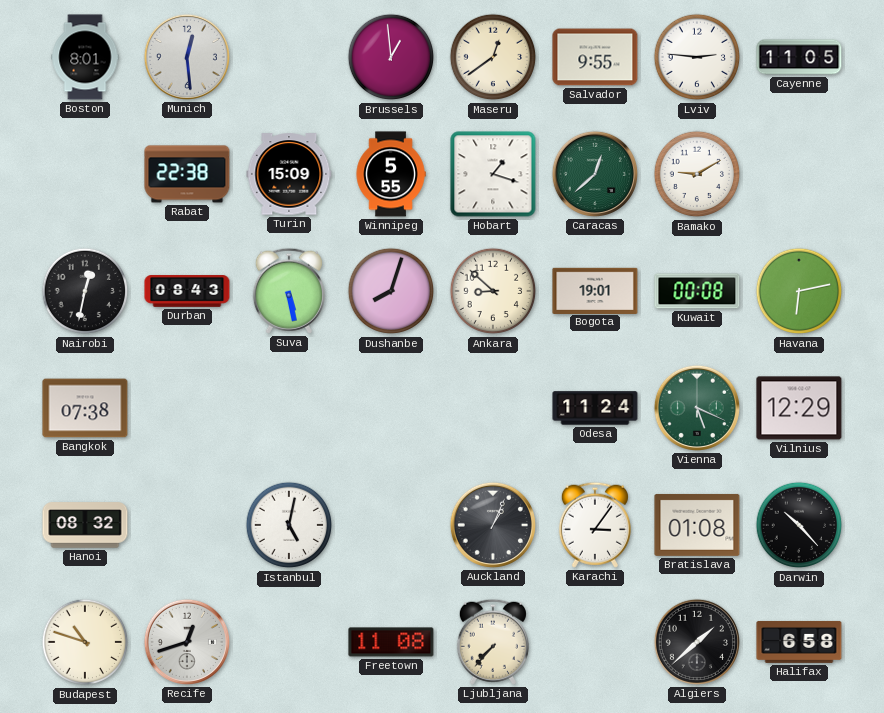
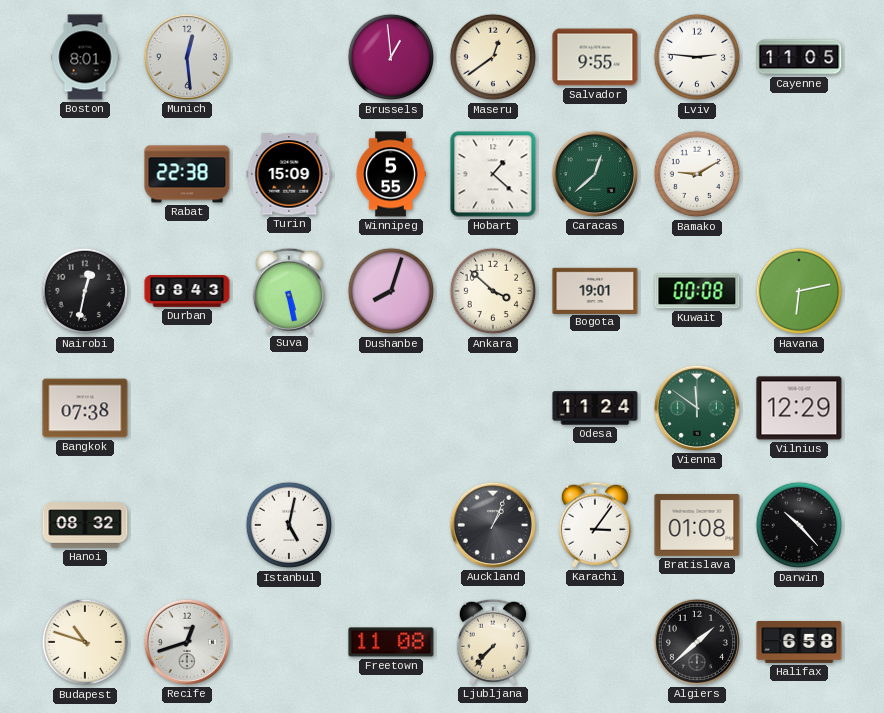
Hobart: 1:18 -> 1:22
Ankara: 8:52 -> 3:52
Vienna: 5:19 -> 11:51
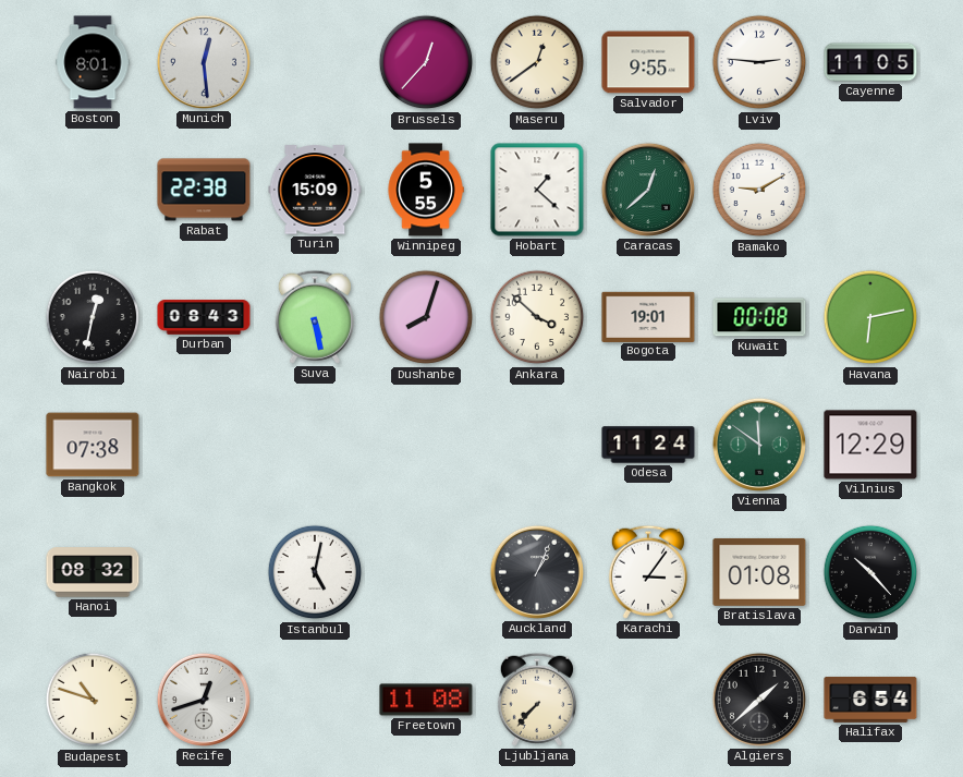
Brussels: 12:59 -> 12:37
Halifax: 6:58 -> 6:54
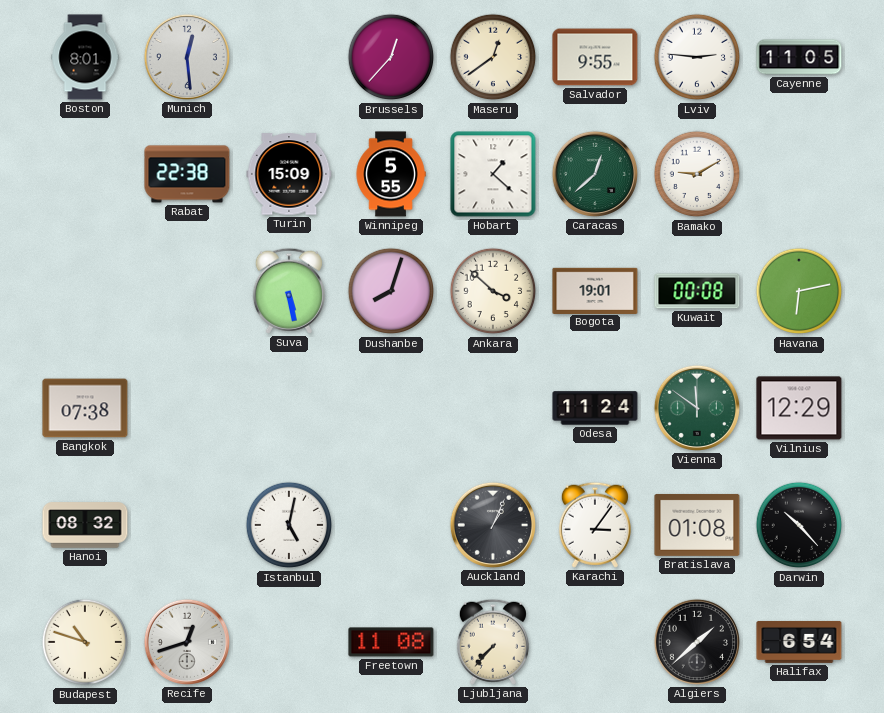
Nairobi: 12:32 -> none
Durban: 08:43 -> none
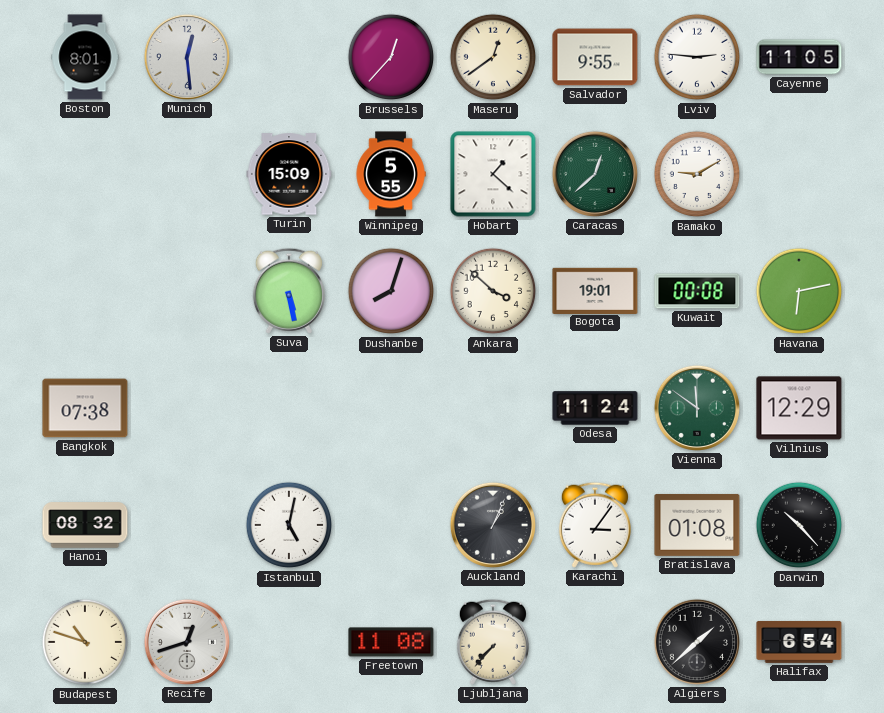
Rabat: 22:38 -> none
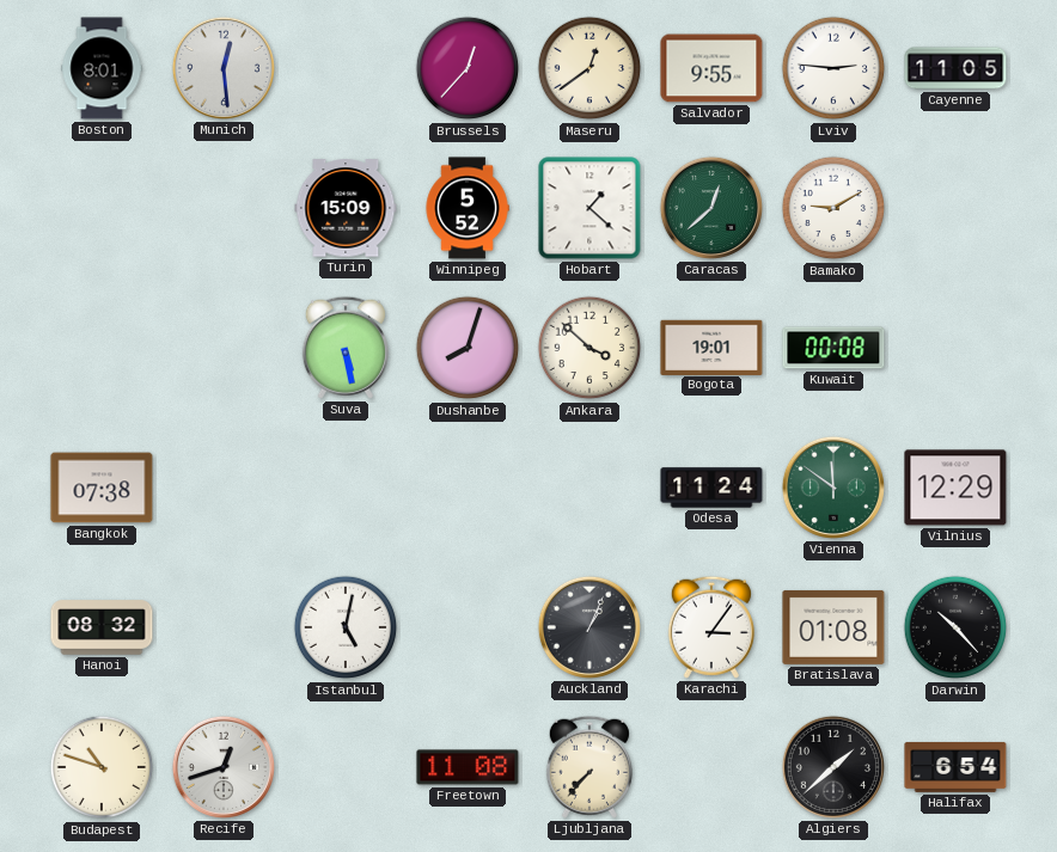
Winnipeg: 5:55 -> 5:52
Havana: 6:13 -> none
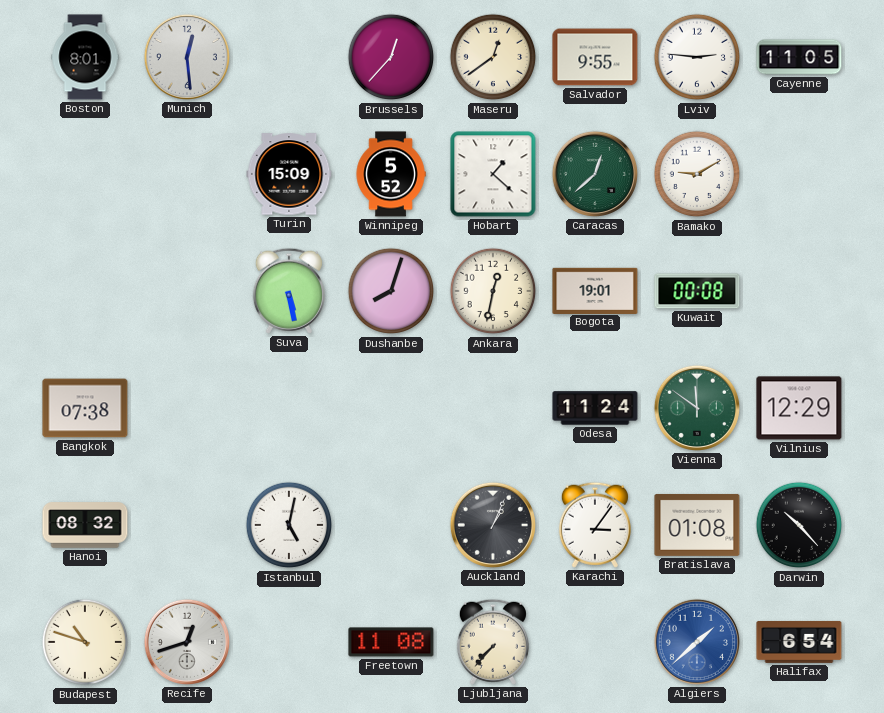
Ankara: 3:52 -> 12:32
Algiers dial: black -> blue
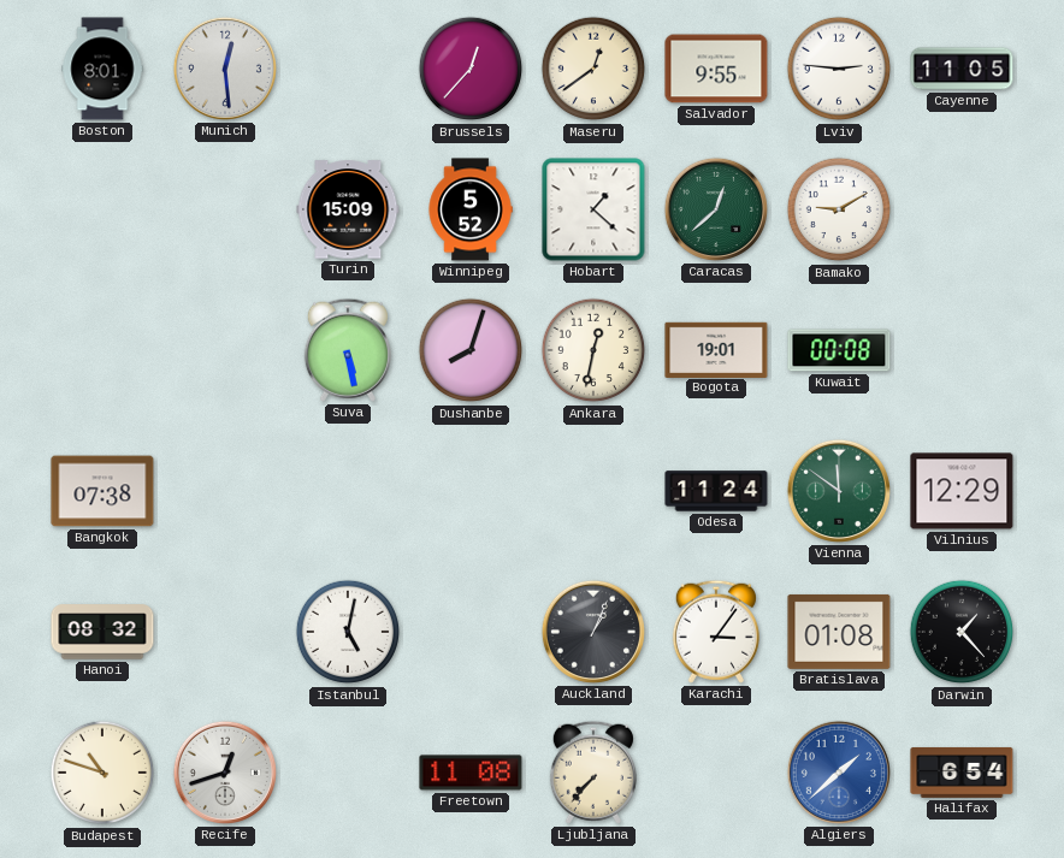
Darwin: 10:23 -> 1:23
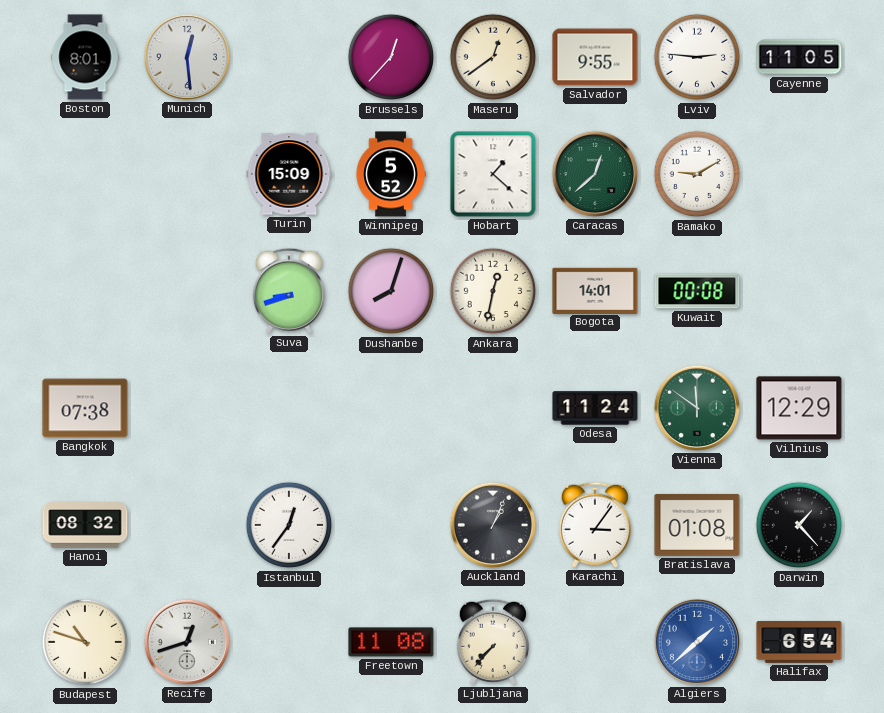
Suva: 5:28 -> 8:42
Bogota: 19:01 -> 14:01
Istanbul: 5:02 -> 12:36
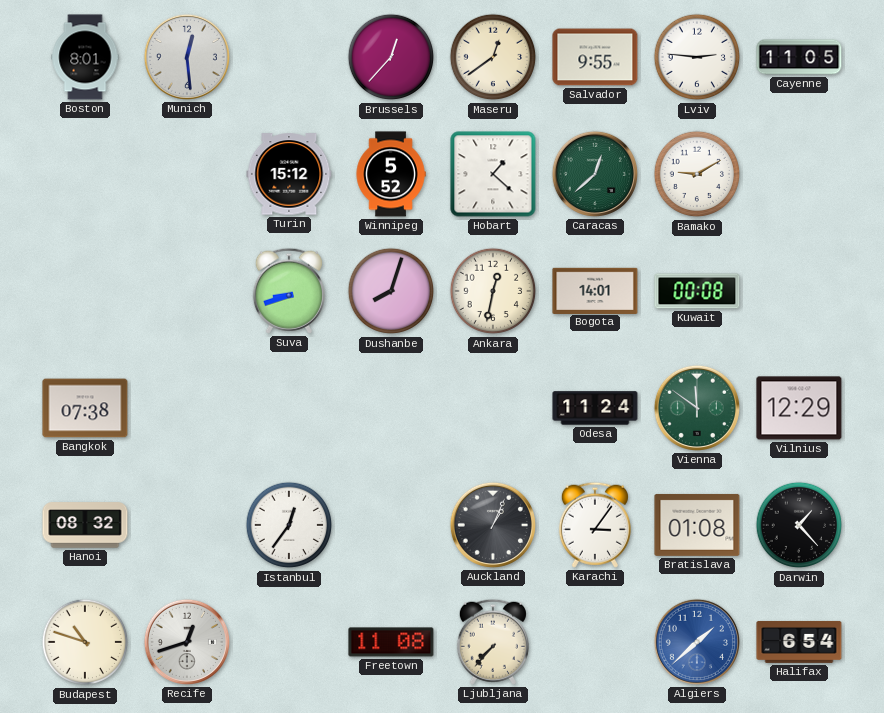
Turin: 15:09 -> 15:12
